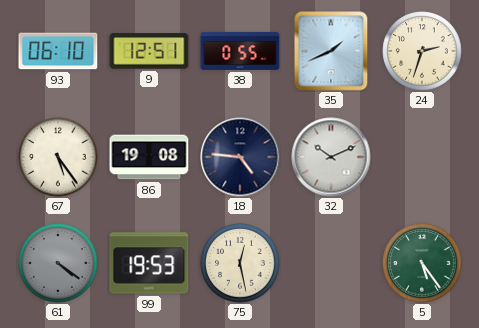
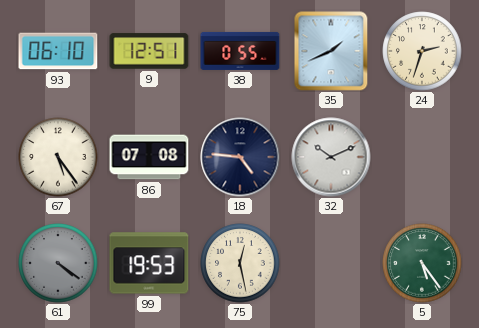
86: 19:08 -> 07:08
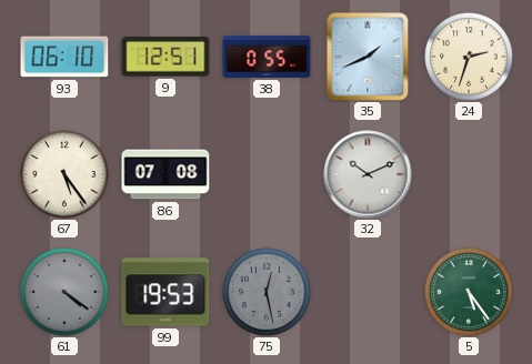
18: 4:46 -> none
75 dial: cream -> grey
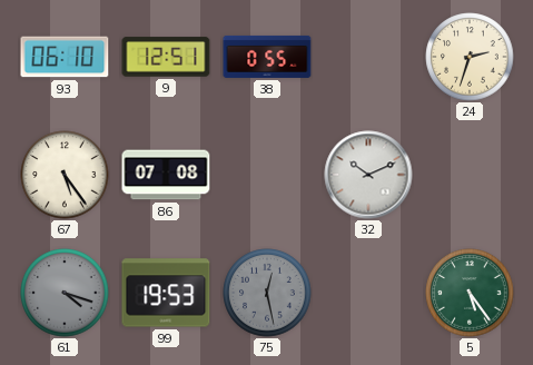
35: 1:41 -> none
61: 4:21 -> 4:18
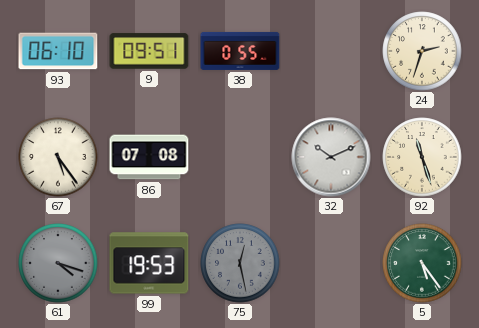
9: 12:51 -> 09:51
92: none -> 11:27
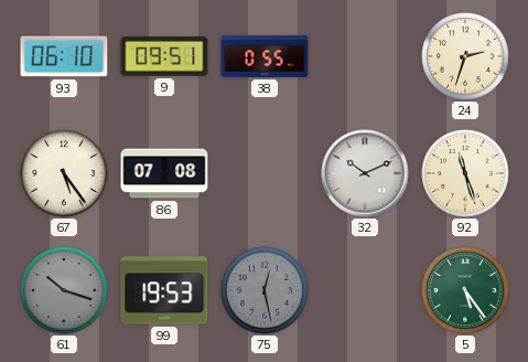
61: 4:18 -> 10:18
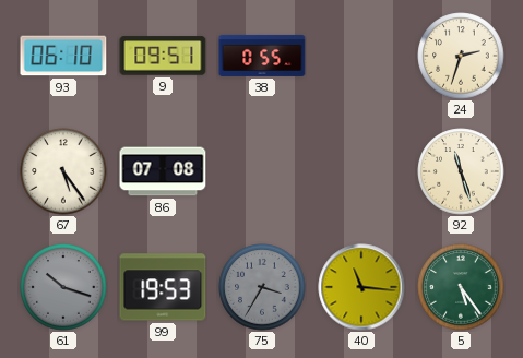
32: 10:11 -> none
75: 12:28 -> 3:35
40: none -> 11:16
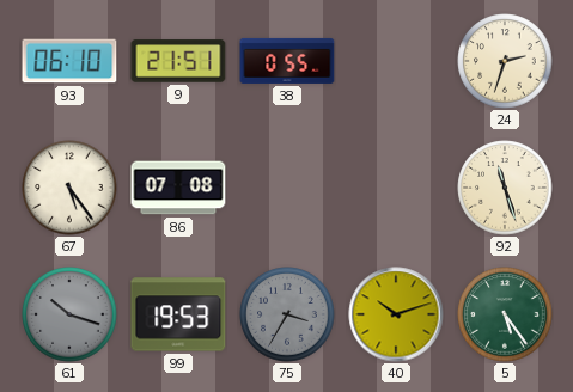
9: 09:51 -> 21:51
40: 11:16 -> 10:12
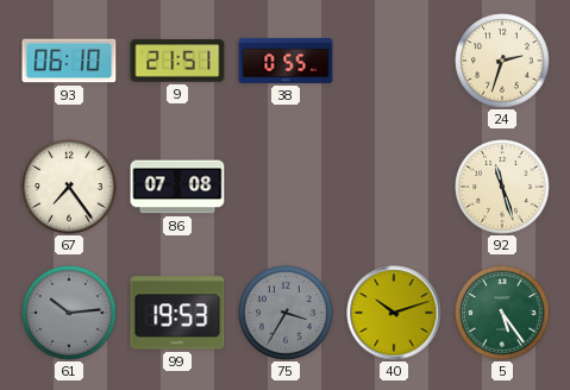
67: 5:24 -> 7:24
61: 10:18 -> 10:14
